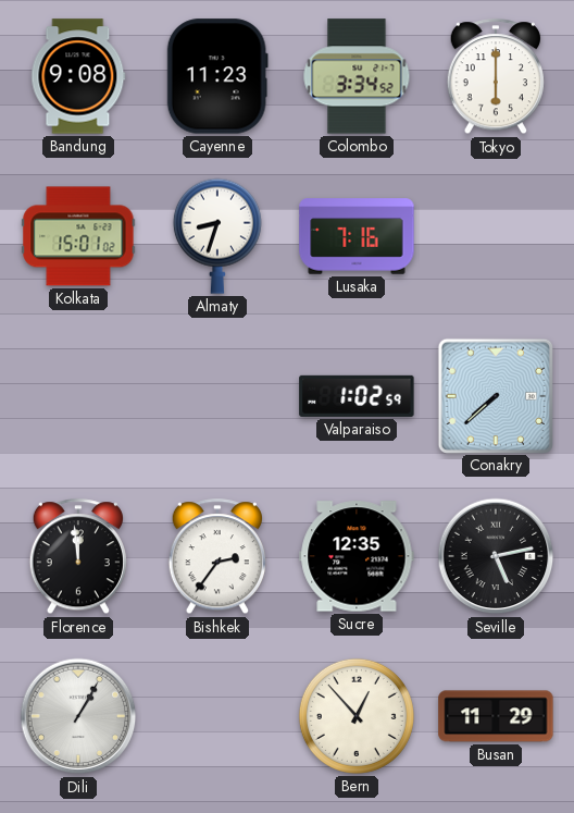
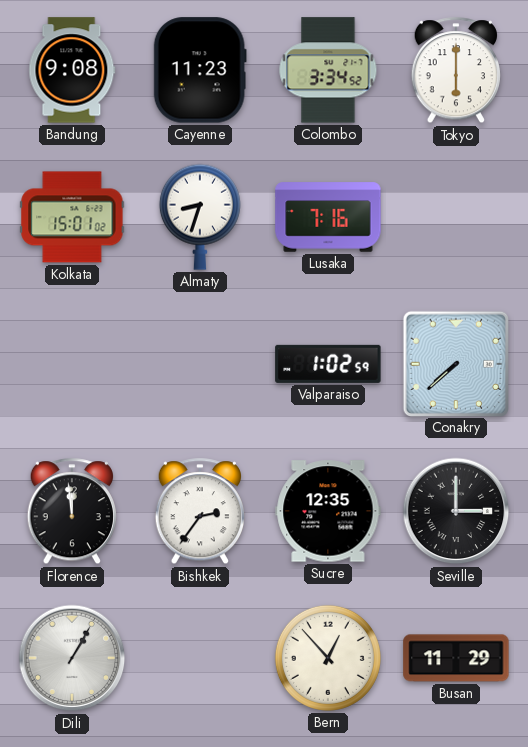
Seville: 5:13 -> 3:00
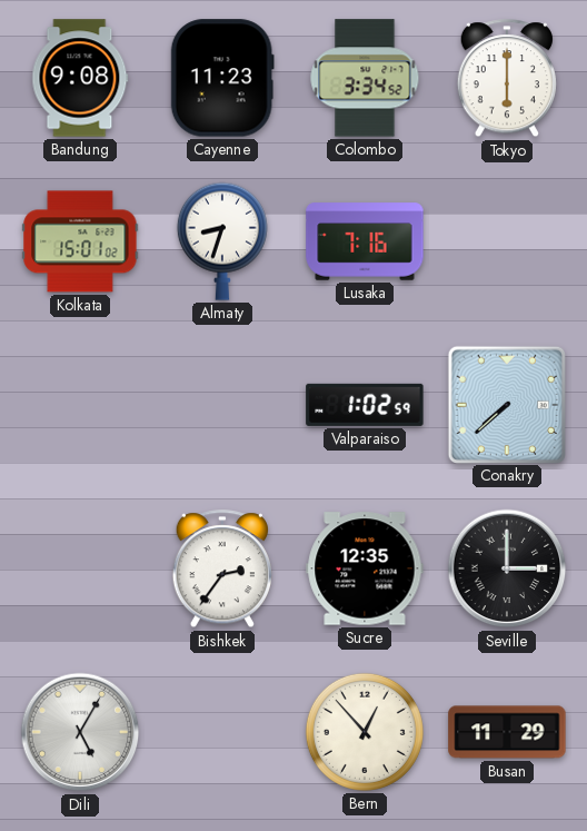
Florence: 11:59 -> none
Dili: 1:05 -> 5:05
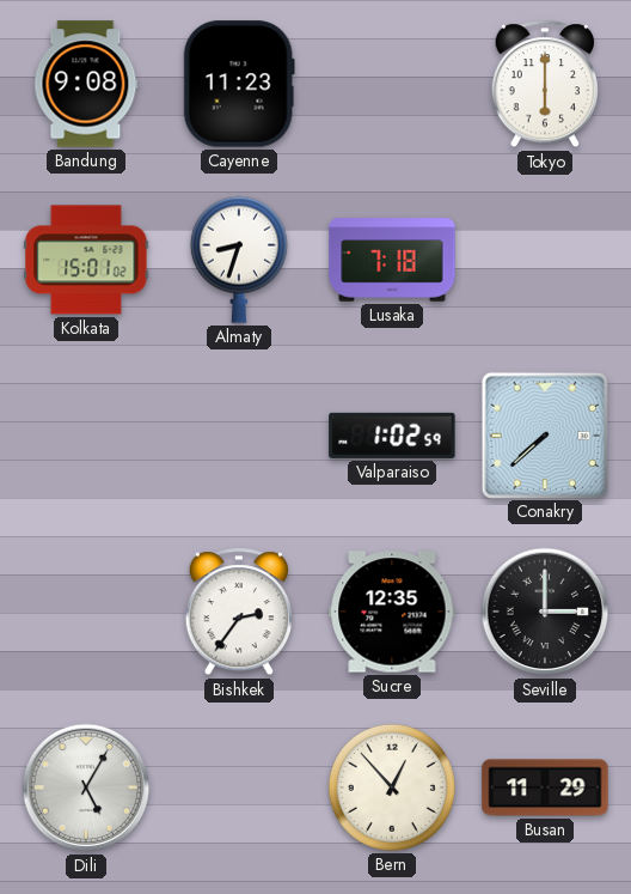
Colombo: 3:34 -> none
Lusaka: 7:16 -> 7:18
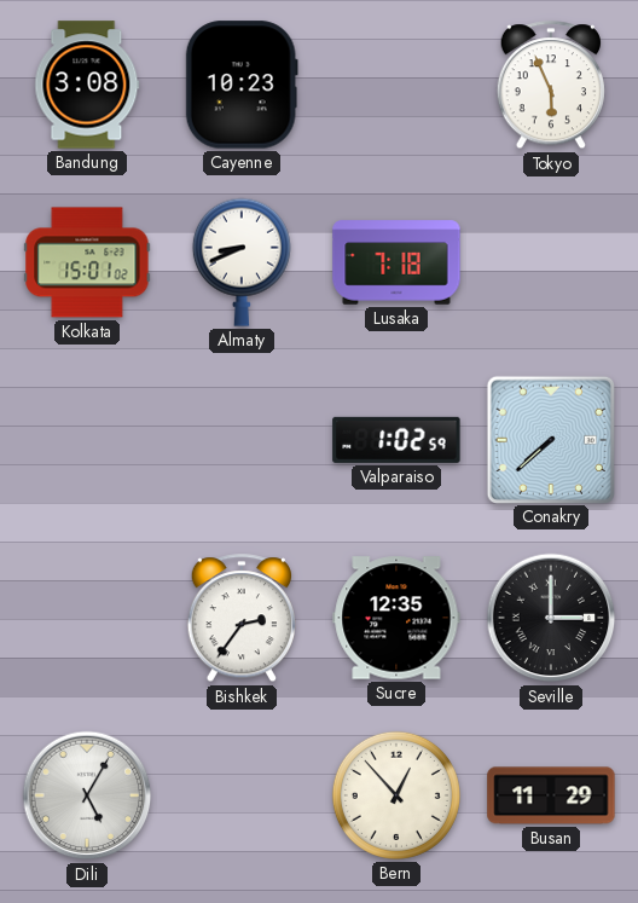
Bandung: 9:08 -> 3:08
Cayenne: 11:23 -> 10:23
Tokyo: 6:00 -> 5:56
Almaty: 8:33 -> 8:41
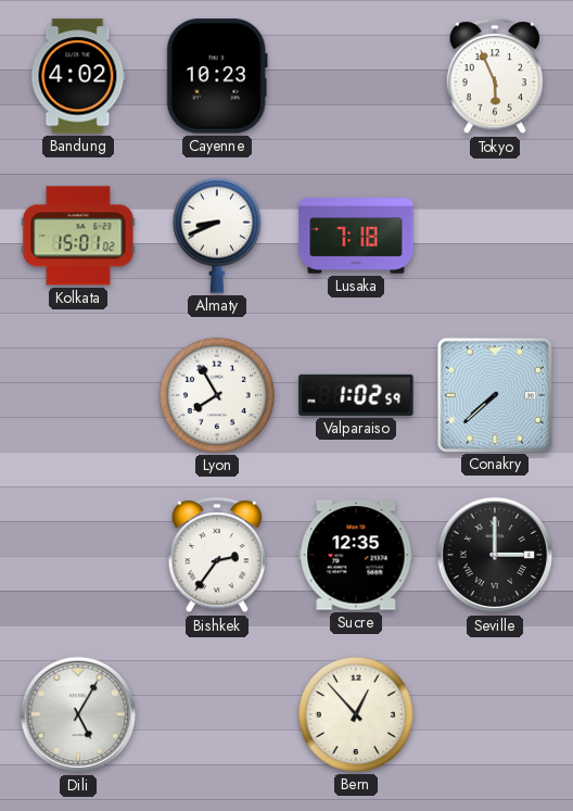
Bandung: 3:08 -> 4:02
Lyon: none -> 7:55
Busan: 11:29 -> none
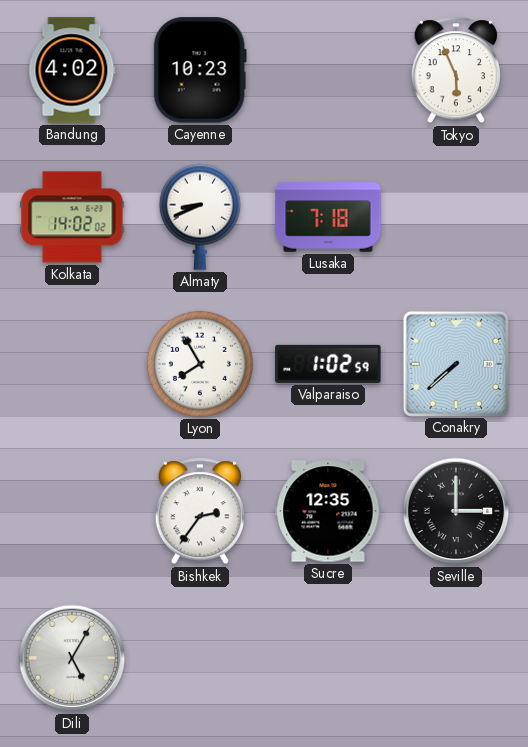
Kolkata: 15:01 -> 14:02
Bern: 12:53 -> none
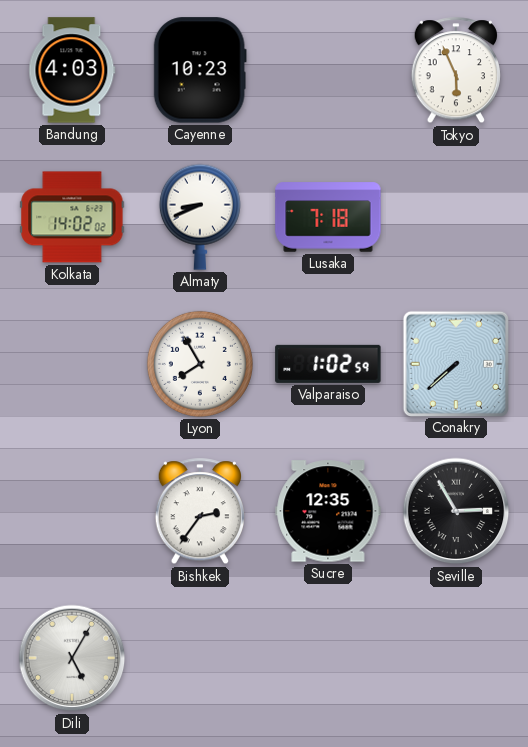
Bandung: 4:02 -> 4:03
Seville: 3:00 -> 2:55
